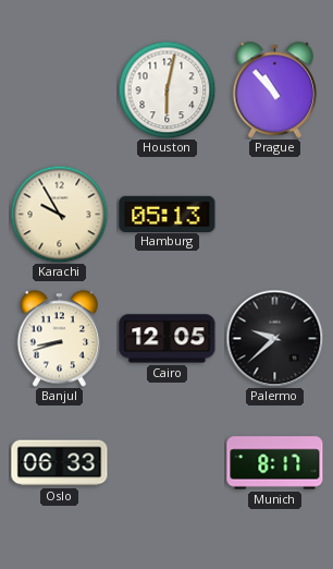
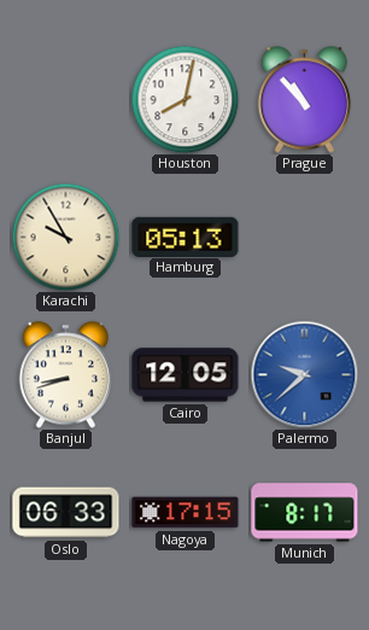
Houston: 6:02 -> 8:02
Palermo dial: black -> blue
Nagoya: none -> 17:15
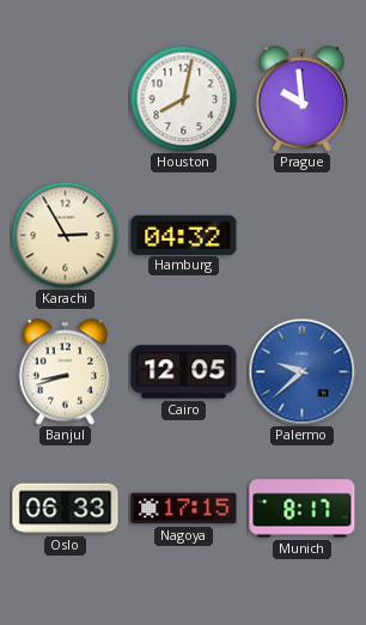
Prague: 10:53 -> 9:59
Karachi: 9:55 -> 2:55
Hamburg: 05:13 -> 04:32
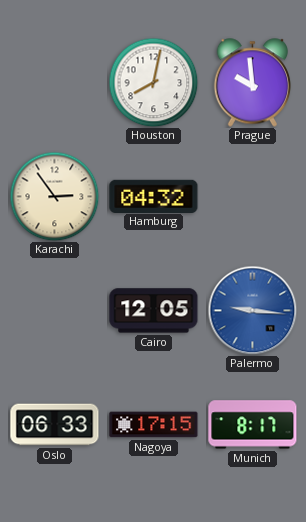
Karachi: 2:55 -> 2:54
Banjul: 8:42 -> none
Palermo: 9:38 -> 9:16
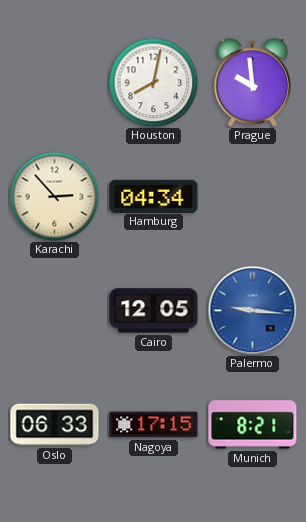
Karachi: 2:54 -> 2:53
Hamburg: 04:32 -> 04:34
Munich: 8:17 -> 8:21
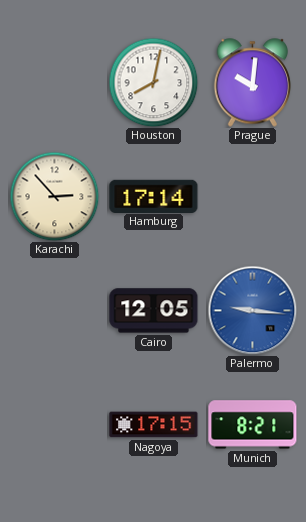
Prague: 9:59 -> 10:01
Hamburg: 04:34 -> 17:14
Oslo: 06:33 -> none
